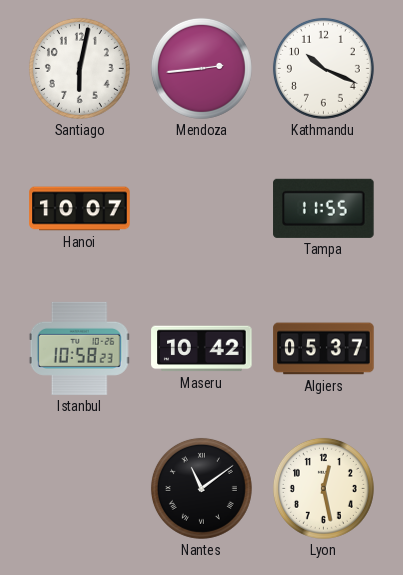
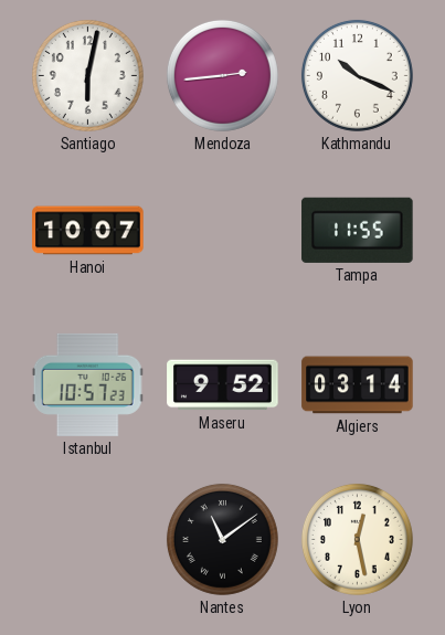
Istanbul: 10:58 -> 10:57
Maseru: 10:42 -> 9:52
Algiers: 05:37 -> 03:14
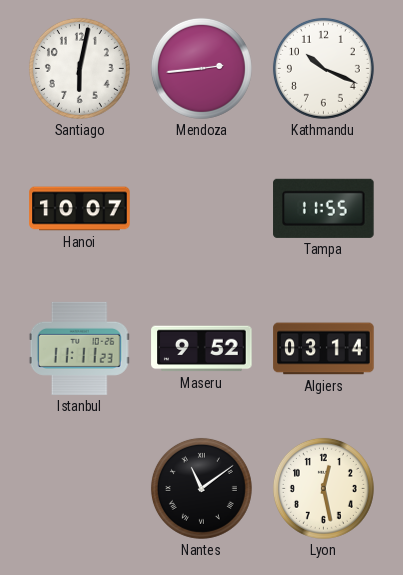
Istanbul: 10:57 -> 11:11
